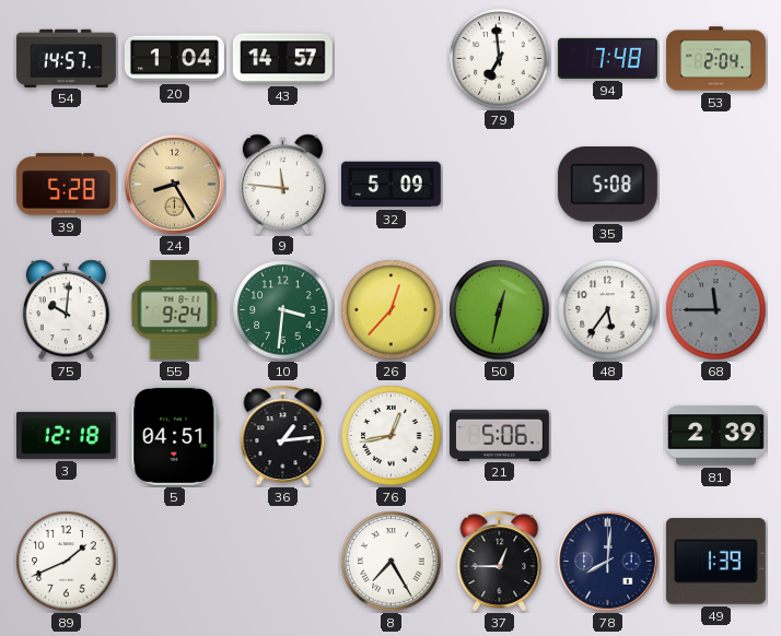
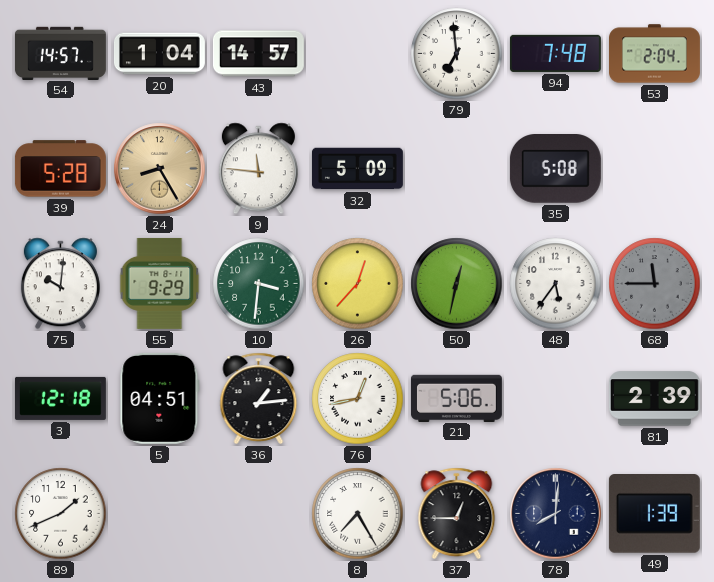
55: 9:24 -> 9:29
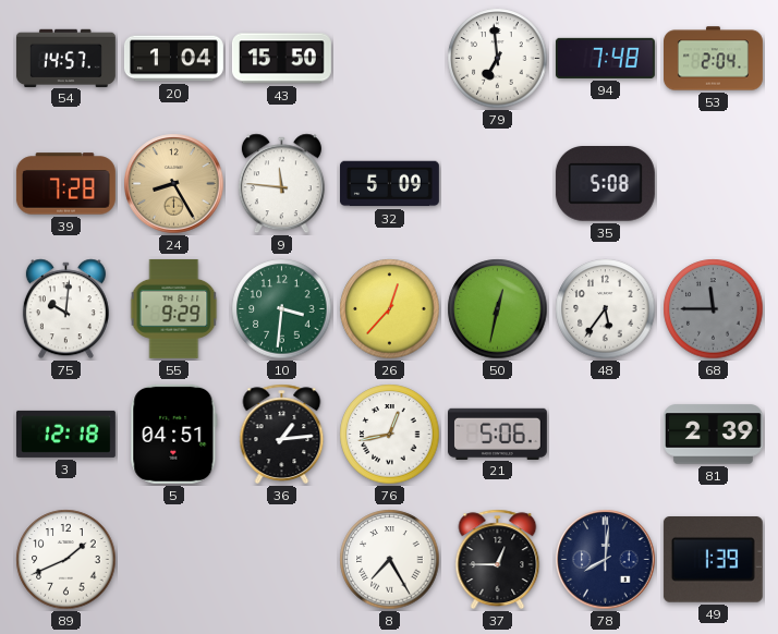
43: 14:57 -> 15:50
39: 5:28 -> 7:28
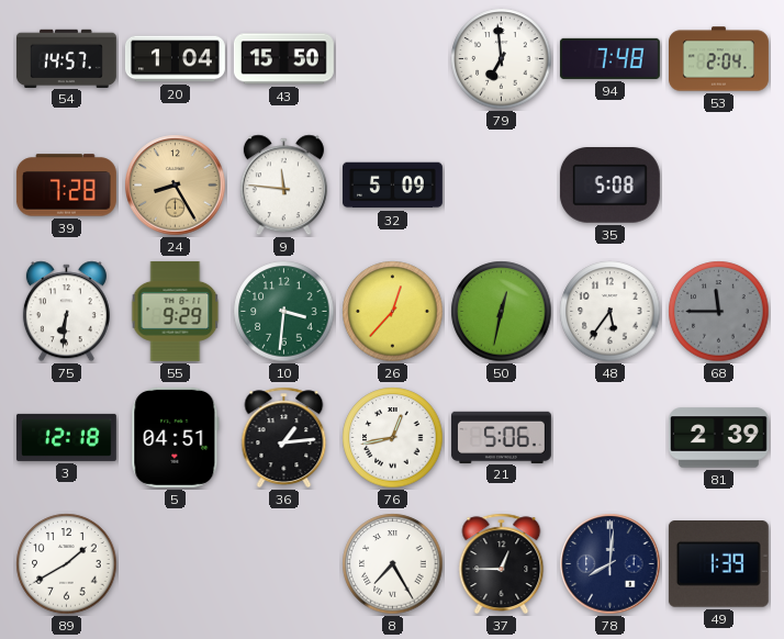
75: 10:01 -> 6:31
89: 1:41 -> 1:40
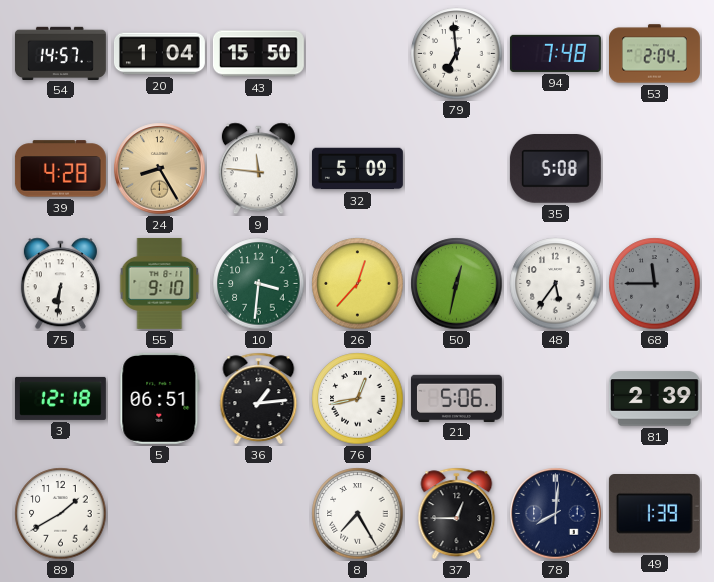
39: 7:28 -> 4:28
55: 9:29 -> 9:10
5: 04:51 -> 06:51
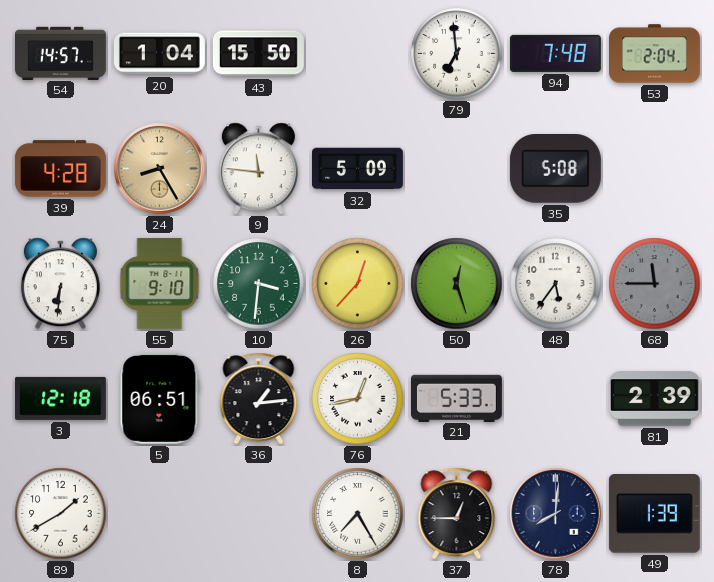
50: 12:32 -> 12:27
21: 5:06 -> 5:33
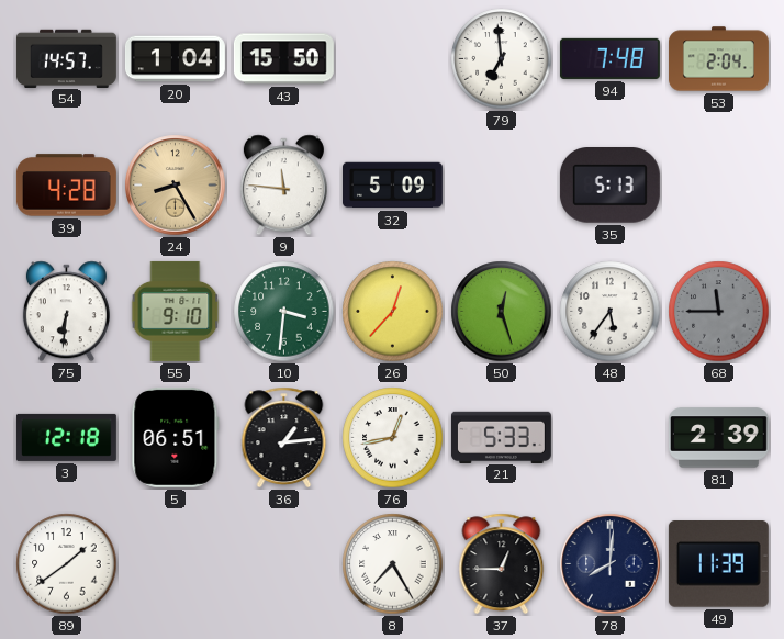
35: 5:08 -> 5:13
89: 1:40 -> 1:39
49: 1:39 -> 11:39
